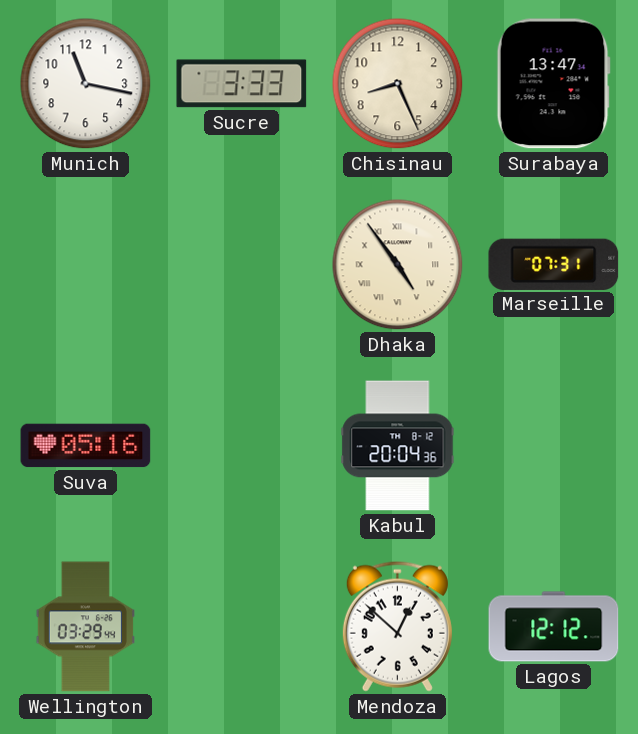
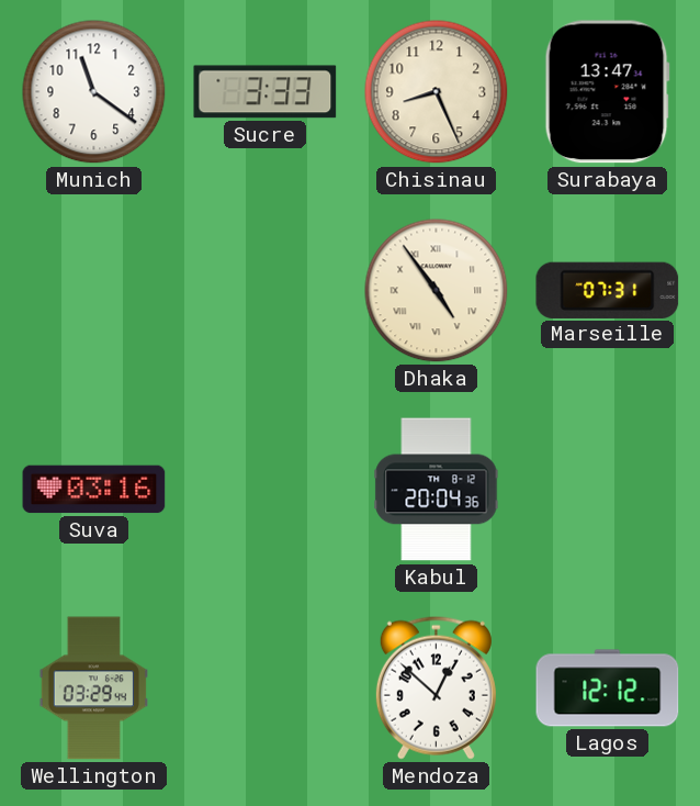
Munich: 11:17 -> 11:21
Suva: 05:16 -> 03:16
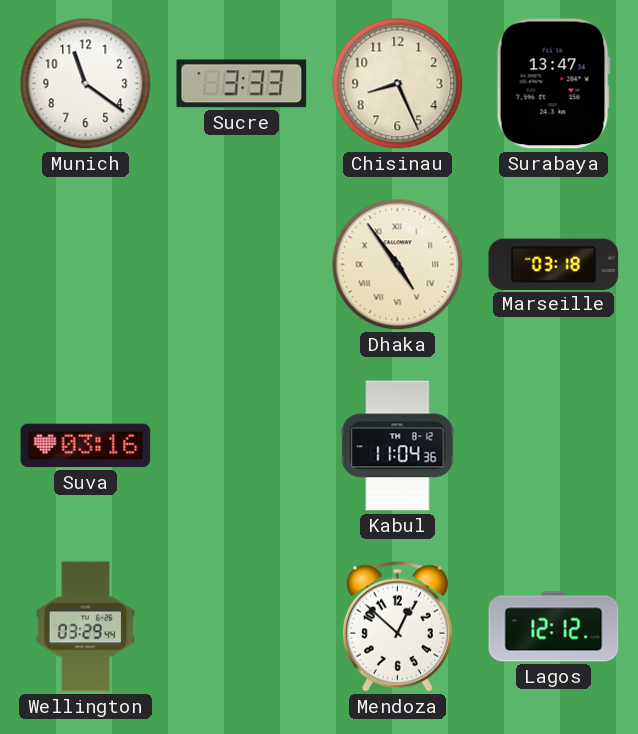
Marseille: 07:31 -> 03:18
Kabul: 20:04 -> 11:04
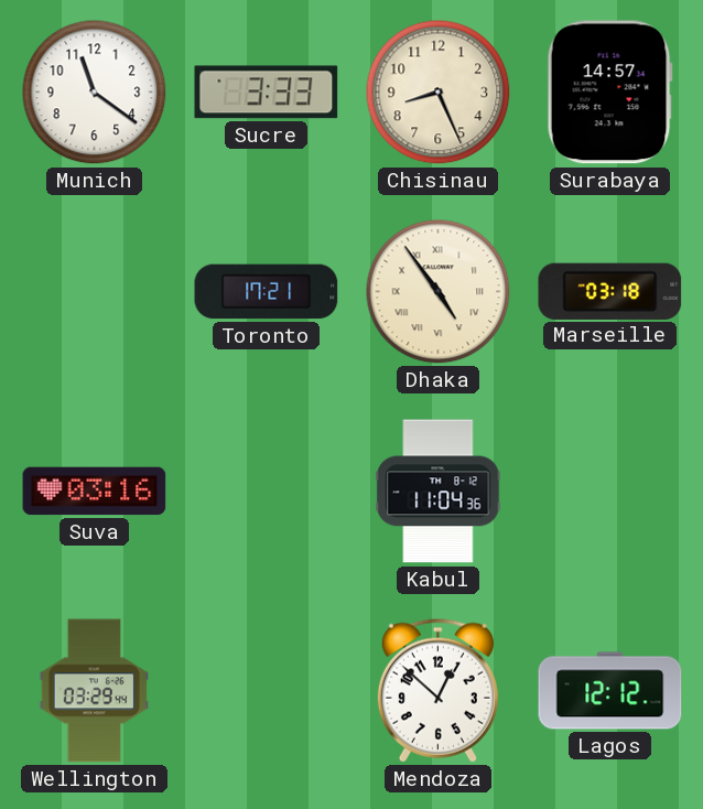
Surabaya: 13:47 -> 14:57
Toronto: none -> 17:21
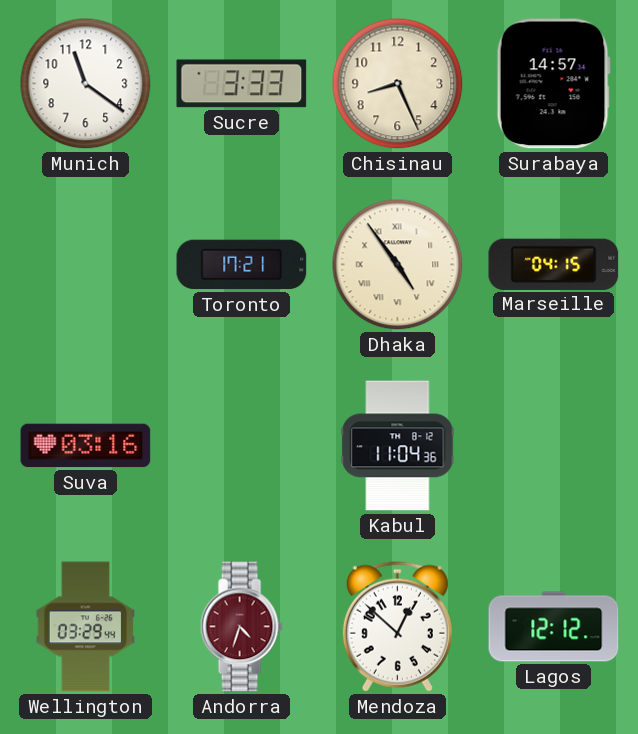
Marseille: 03:18 -> 04:15
Andorra: none -> 4:33
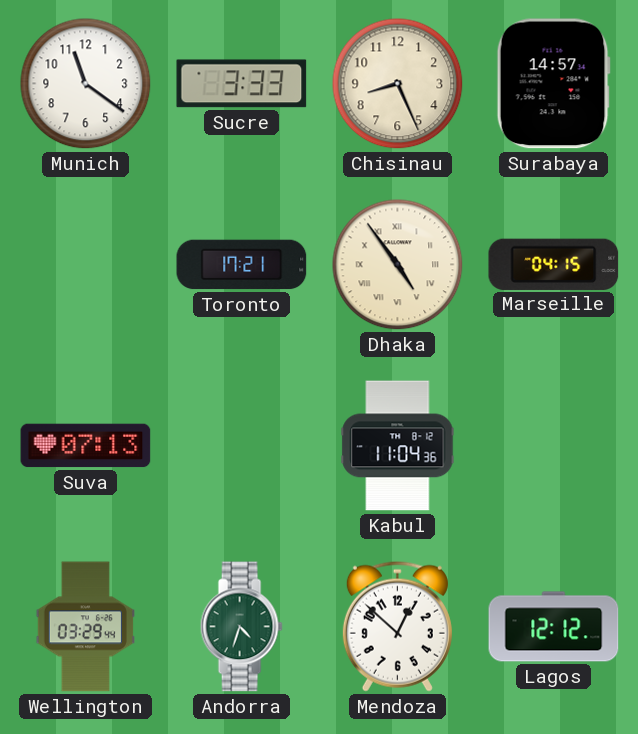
Suva: 03:16 -> 07:13
Andorra dial: burgundy -> green
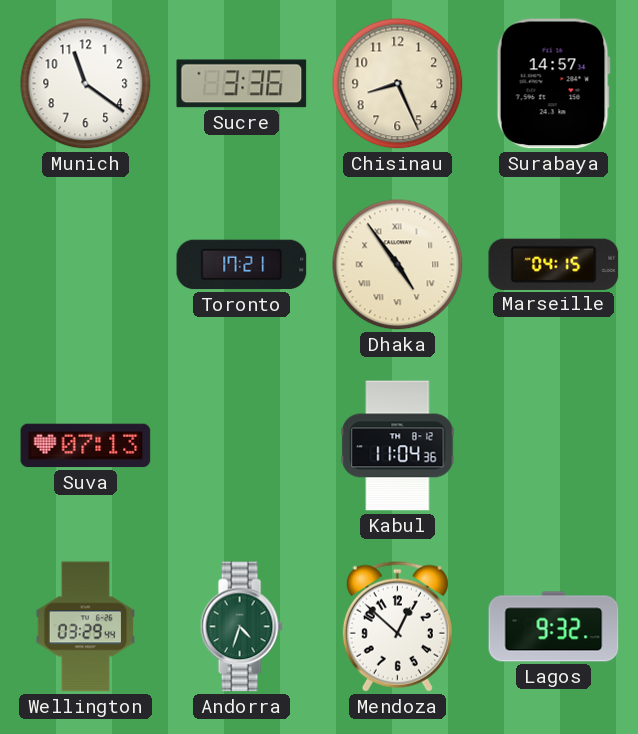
Sucre: 3:33 -> 3:36
Lagos: 12:12 -> 9:32
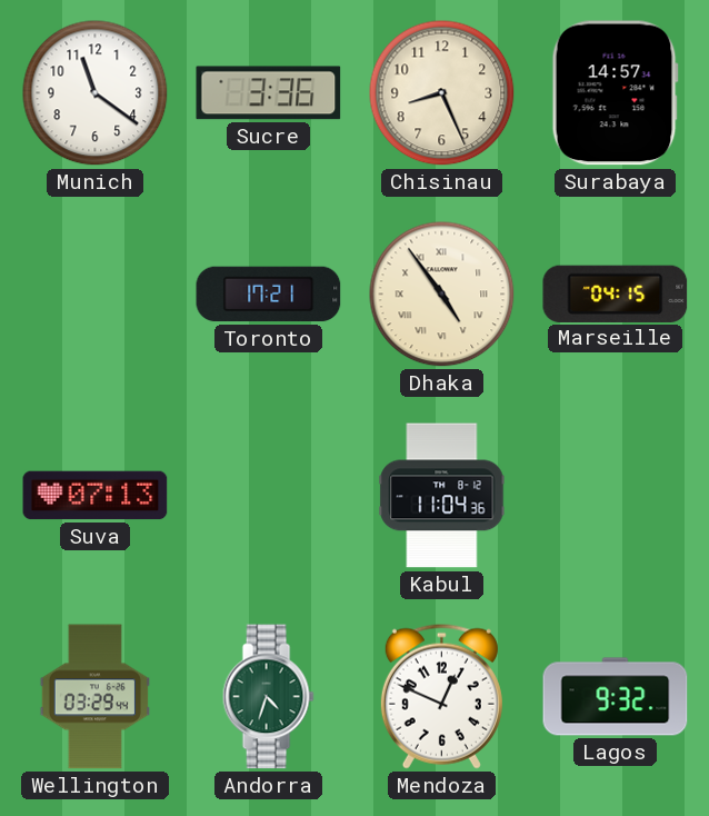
Mendoza: 12:52 -> 12:49
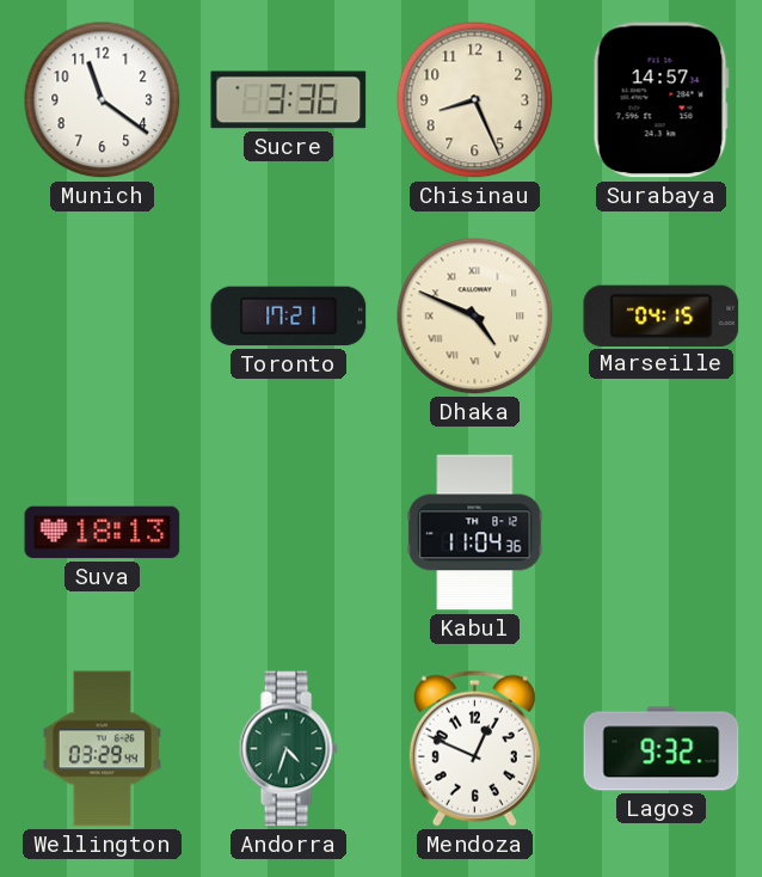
Dhaka: 4:54 -> 4:49
Suva: 07:13 -> 18:13
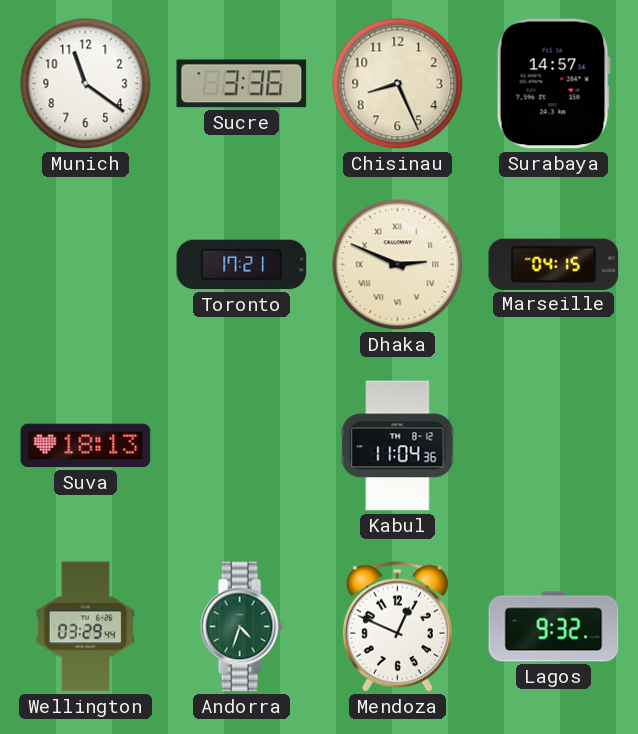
Dhaka: 4:49 -> 2:49
